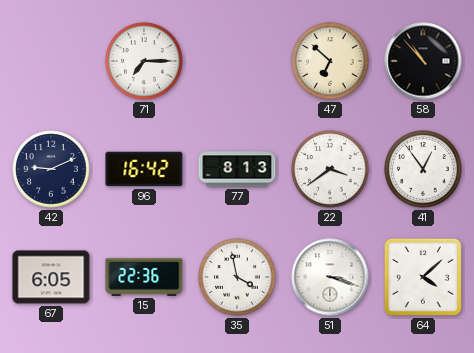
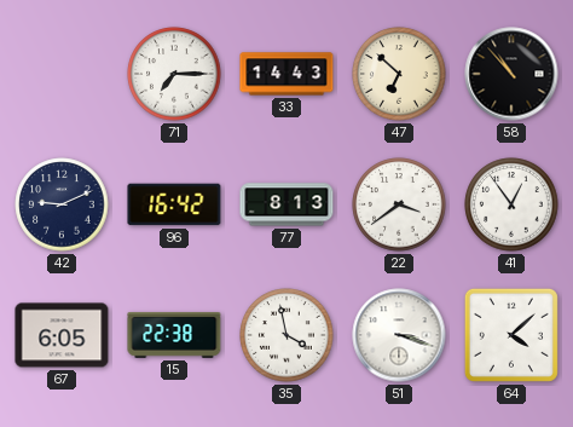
33: none -> 14:43
15: 22:36 -> 22:38
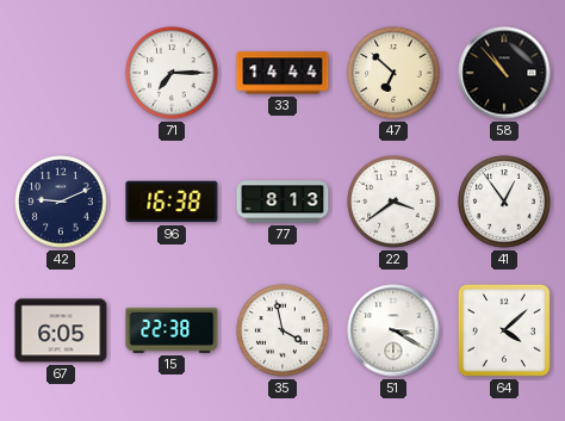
33: 14:43 -> 14:44
96: 16:42 -> 16:38
51: 3:18 -> 3:20
